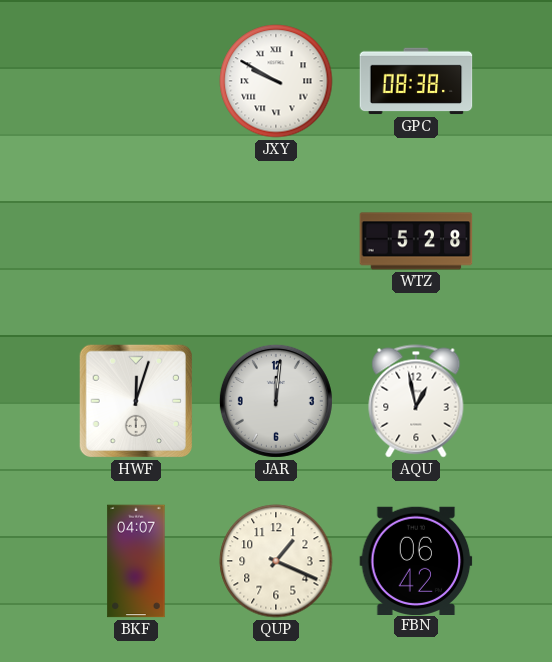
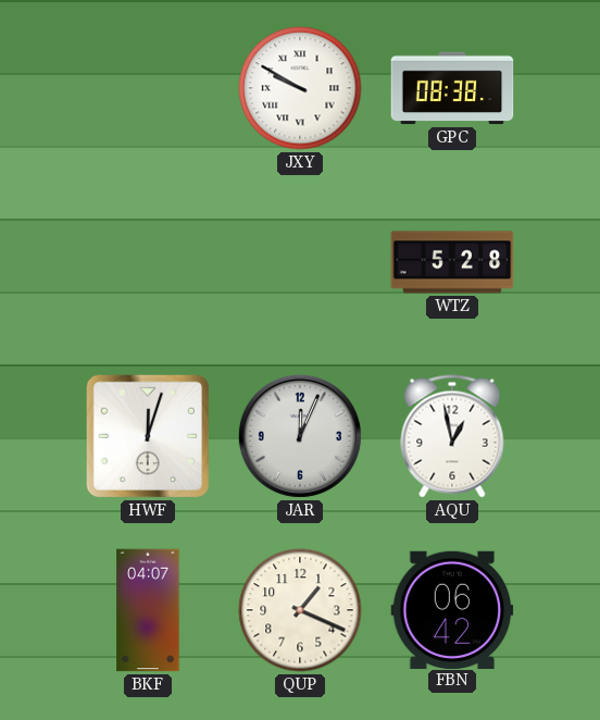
JAR: 12:01 -> 12:04
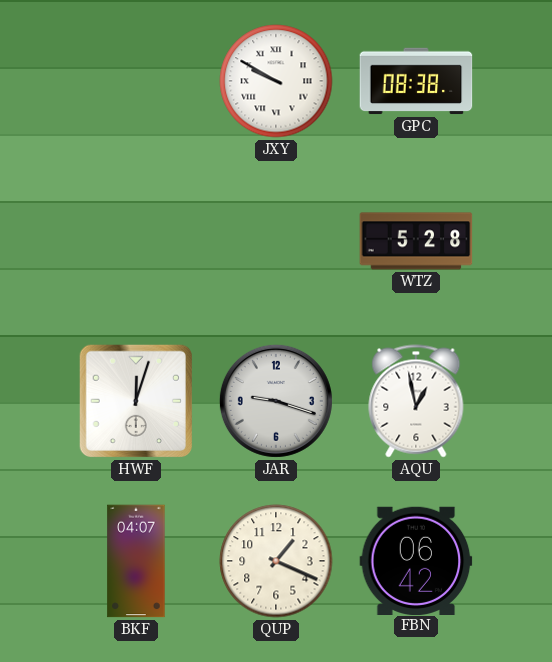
JAR: 12:04 -> 9:18
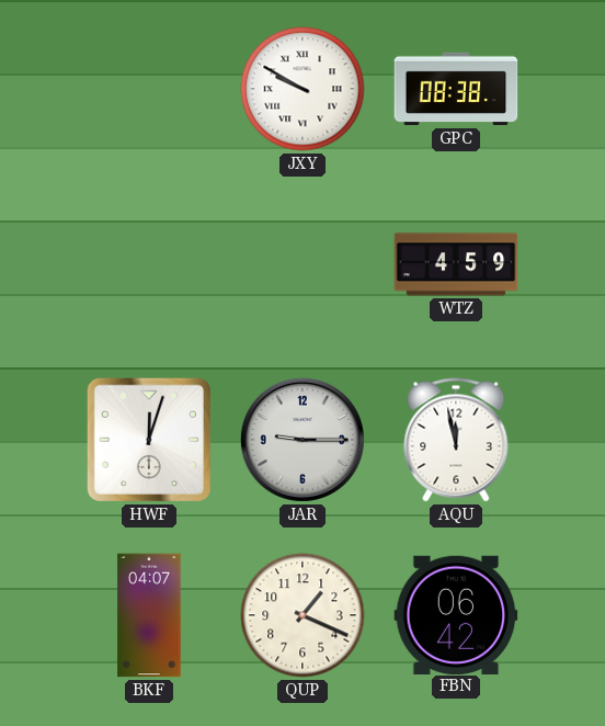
WTZ: 5:28 -> 4:59
JAR: 9:18 -> 9:15
AQU: 12:58 -> 11:58
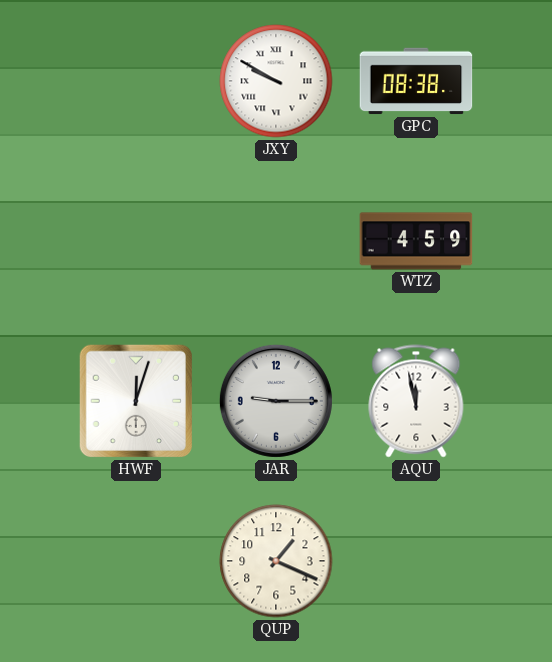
BKF: 04:07 -> none
FBN: 06:42 -> none
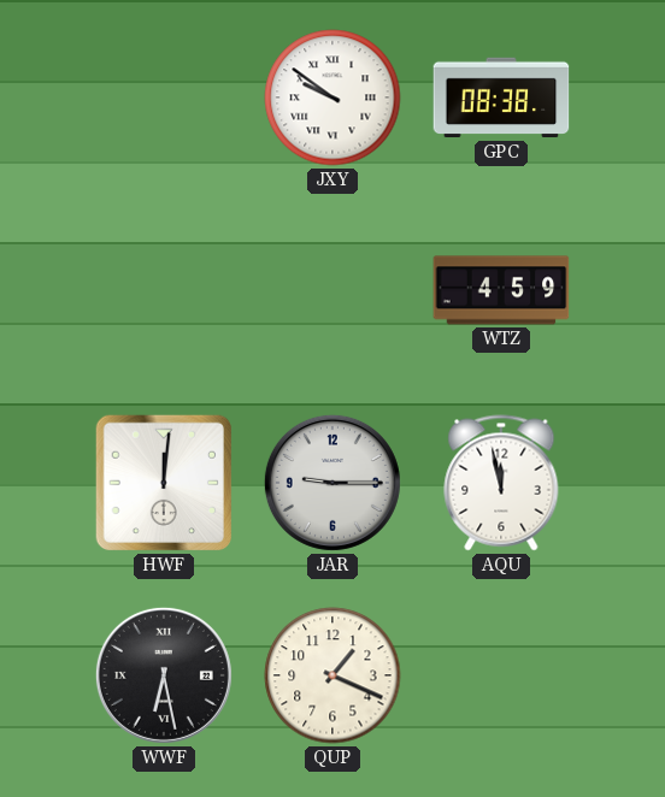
JXY: 9:50 -> 9:51
HWF: 12:03 -> 12:01
WWF: none -> 6:28
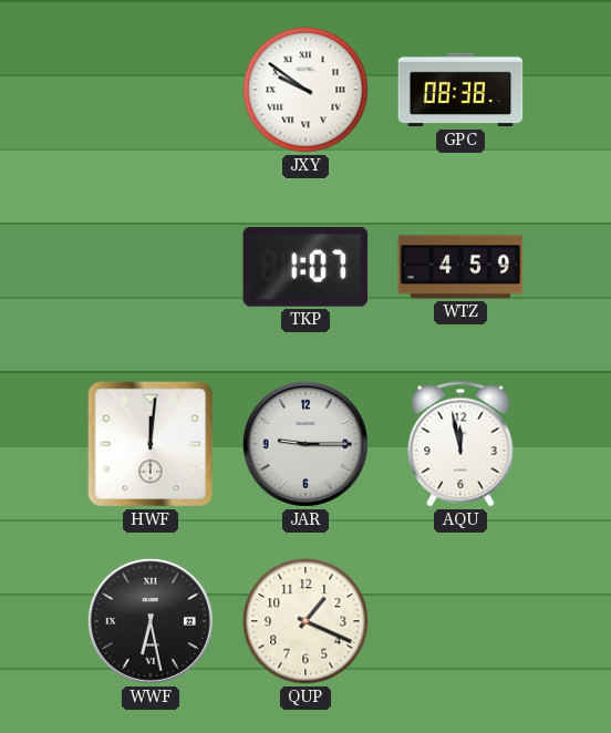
TKP: none -> 1:07
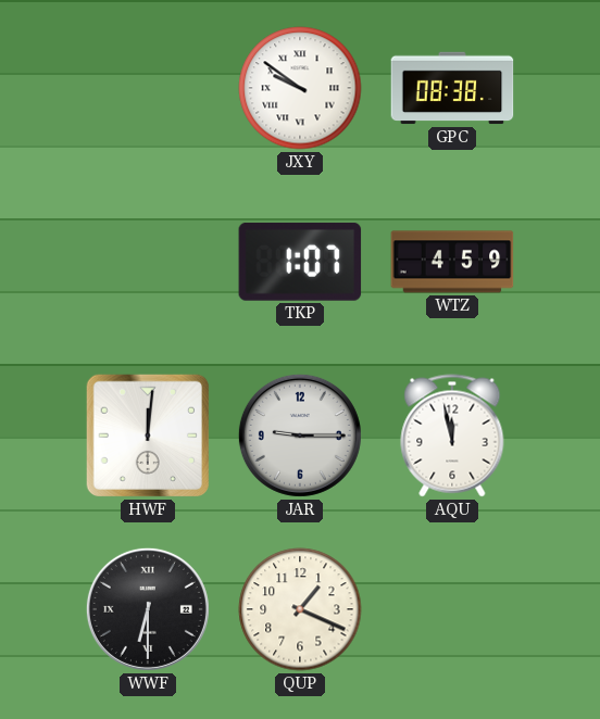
WWF: 6:28 -> 6:30
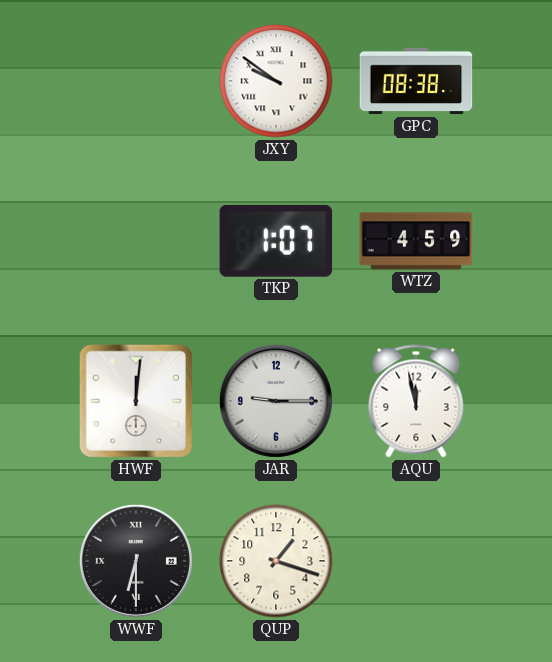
QUP: 1:19 -> 1:18
